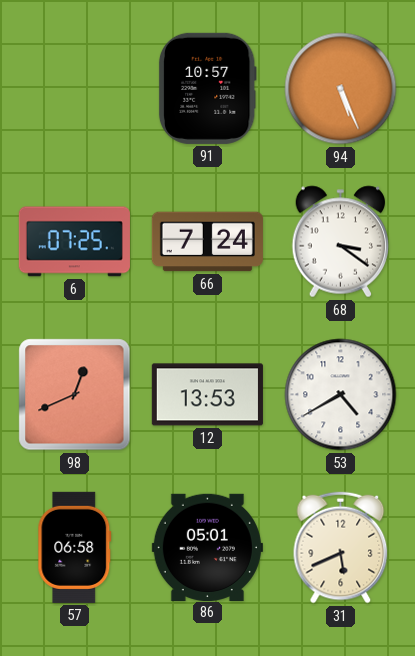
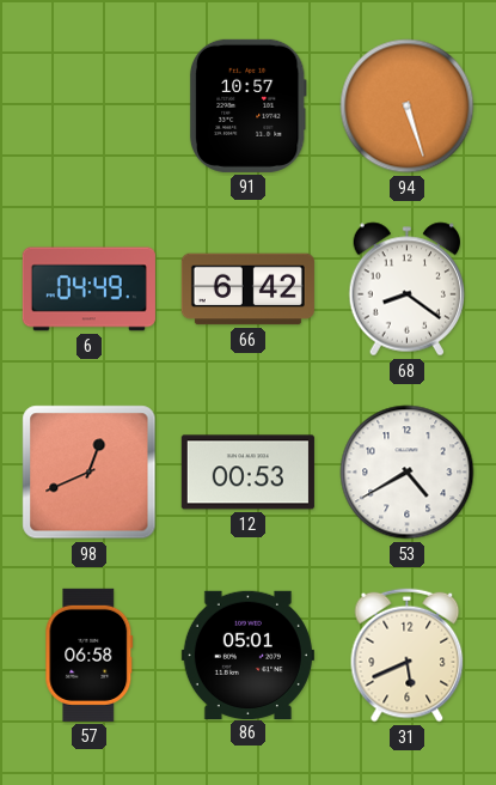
94: 5:26 -> 5:27
6: 07:25 -> 04:49
66: 7:24 -> 6:42
68: 3:21 -> 8:21
12: 13:53 -> 00:53
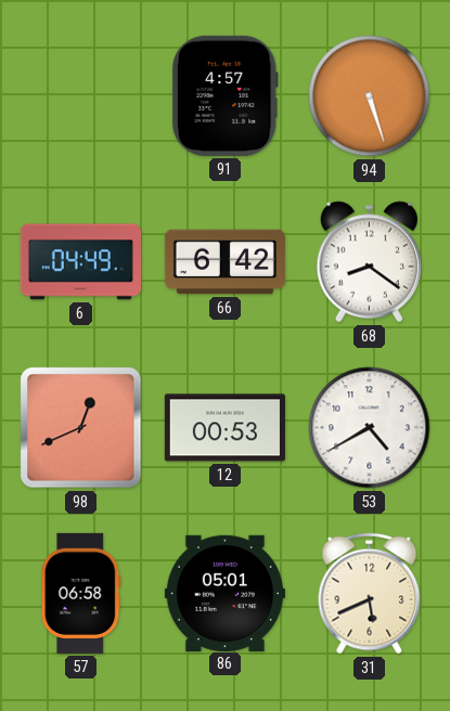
91: 10:57 -> 4:57
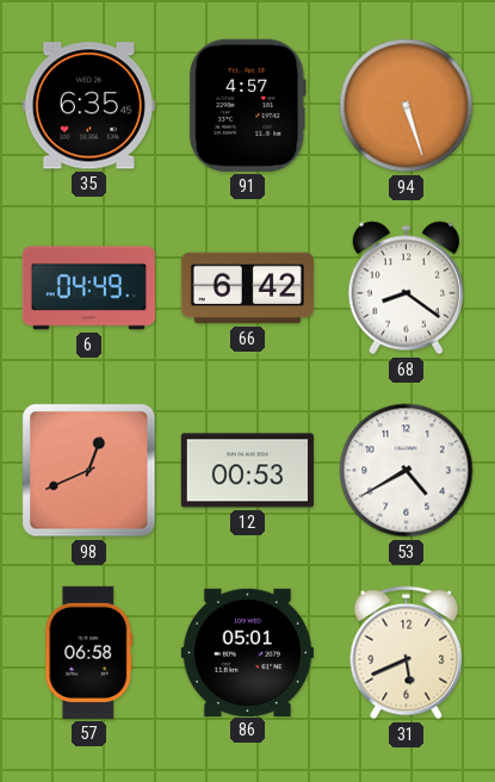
35: none -> 6:35
